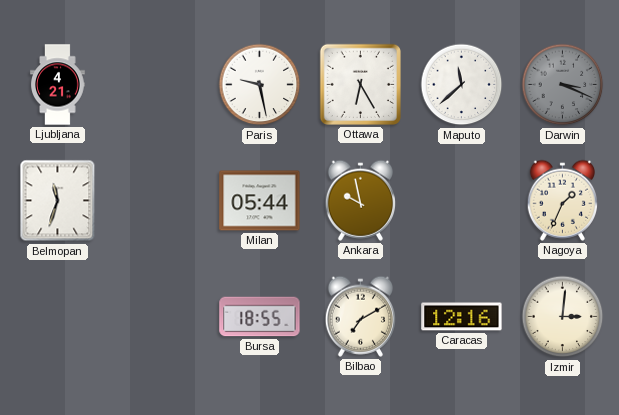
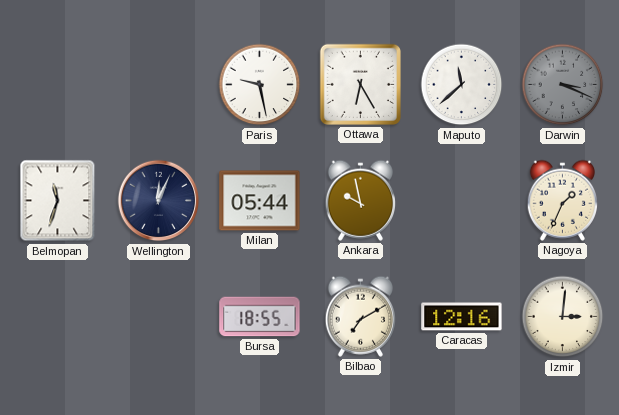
Ljubljana: 4:21 -> none
Wellington: none -> 12:04
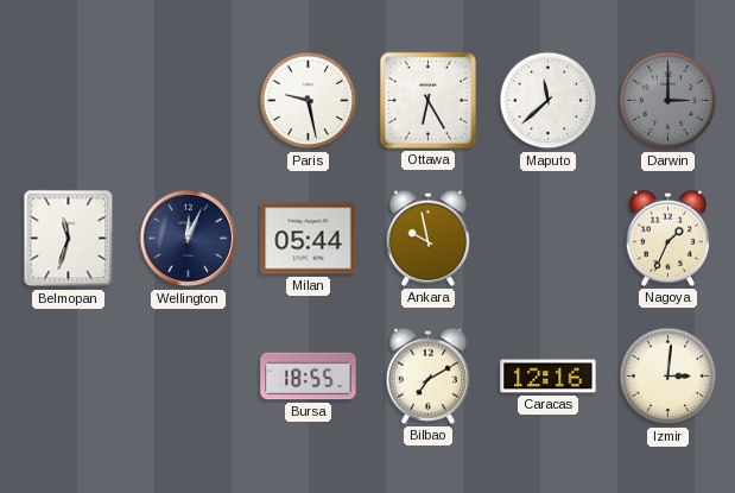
Darwin: 3:19 -> 3:00
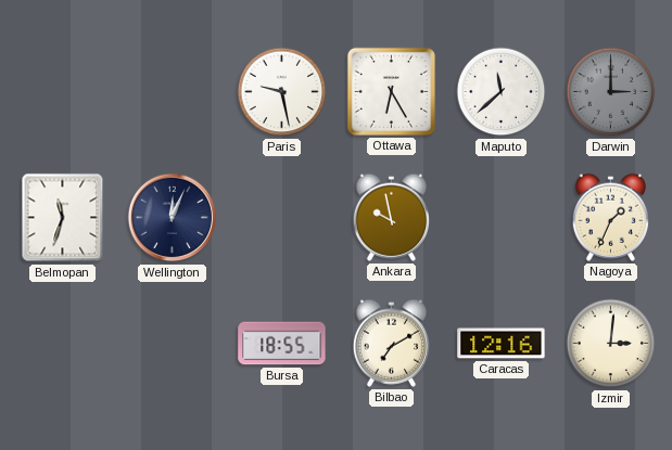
Milan: 05:44 -> none
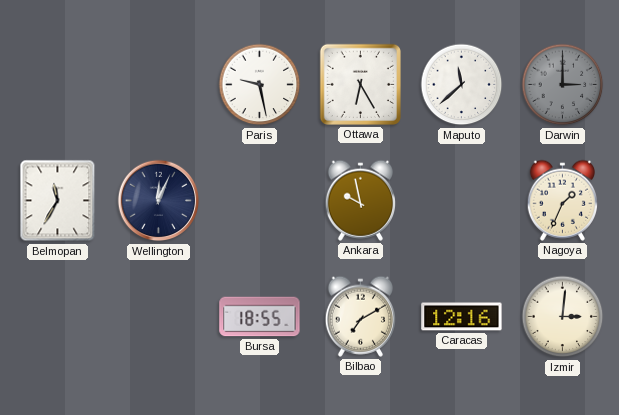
Belmopan: 11:33 -> 11:35
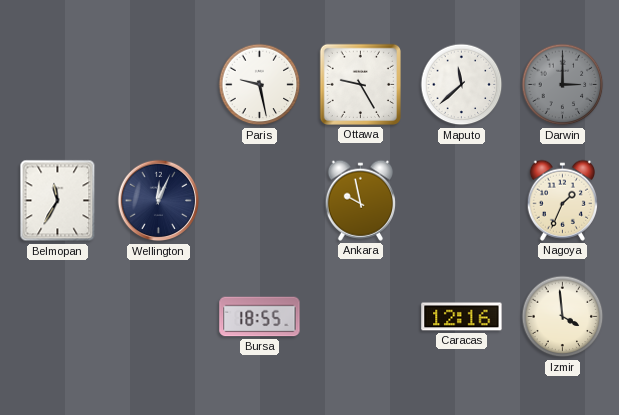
Ottawa: 6:25 -> 9:25
Bilbao: 7:10 -> none
Izmir: 3:01 -> 3:59
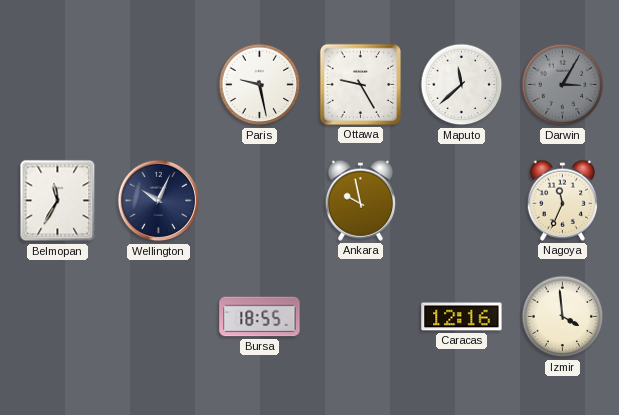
Darwin: 3:00 -> 3:05
Wellington: 12:04 -> 10:04
Nagoya: 1:34 -> 11:34
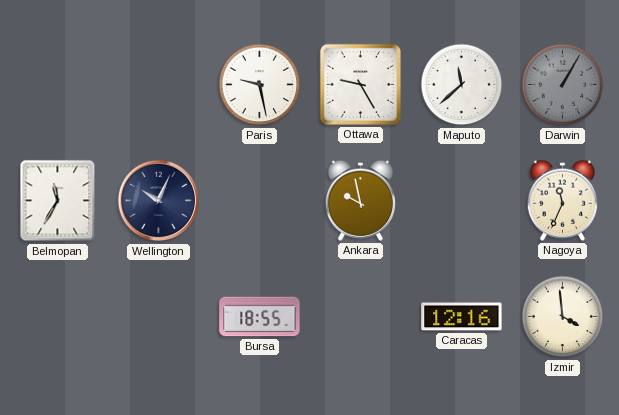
Darwin: 3:05 -> 1:05
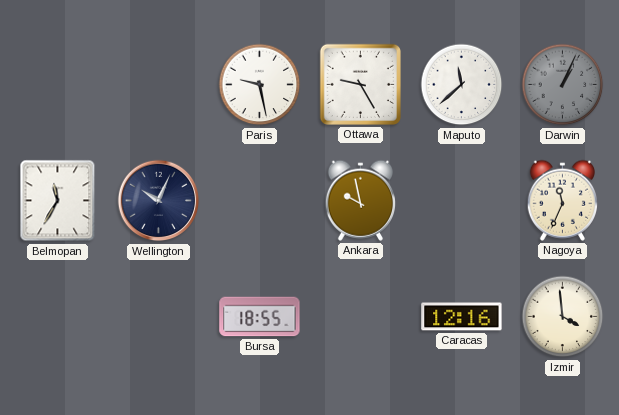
Darwin: 1:05 -> 1:04
